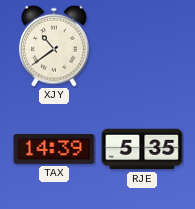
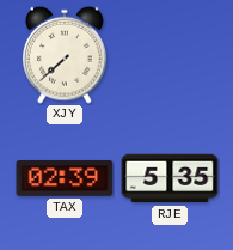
XJY: 10:39 -> 7:38
TAX: 14:39 -> 02:39
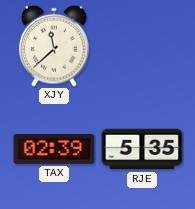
XJY: 7:38 -> 11:38
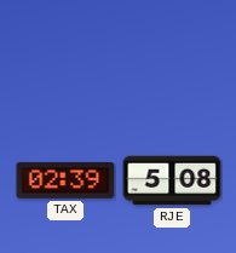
XJY: 11:38 -> none
RJE: 5:35 -> 5:08
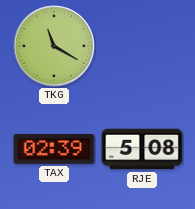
TKG: none -> 11:20
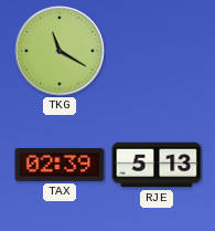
RJE: 5:08 -> 5:13
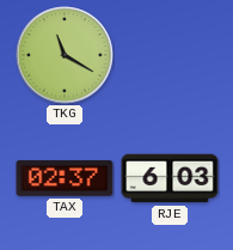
TAX: 02:39 -> 02:37
RJE: 5:13 -> 6:03
